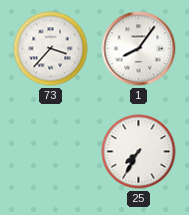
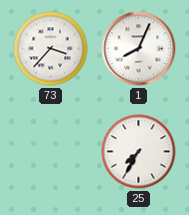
1: 8:06 -> 8:04
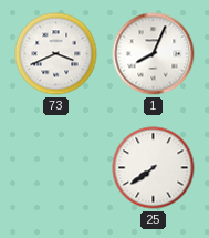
73: 3:37 -> 3:41
25: 7:35 -> 7:39
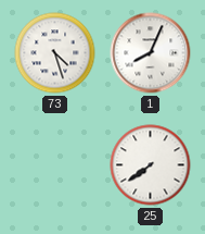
73: 3:41 -> 4:27
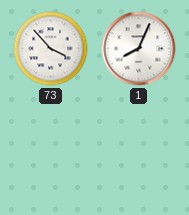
73: 4:27 -> 3:53
25: 7:39 -> none
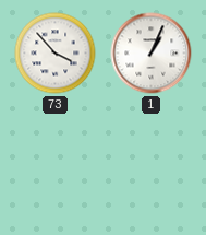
1: 8:04 -> 1:04
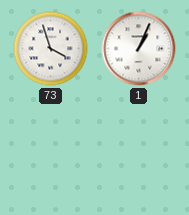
73: 3:53 -> 3:57
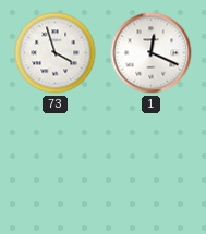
1: 1:04 -> 12:19
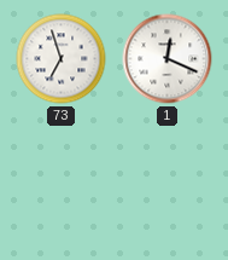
73: 3:57 -> 6:57
